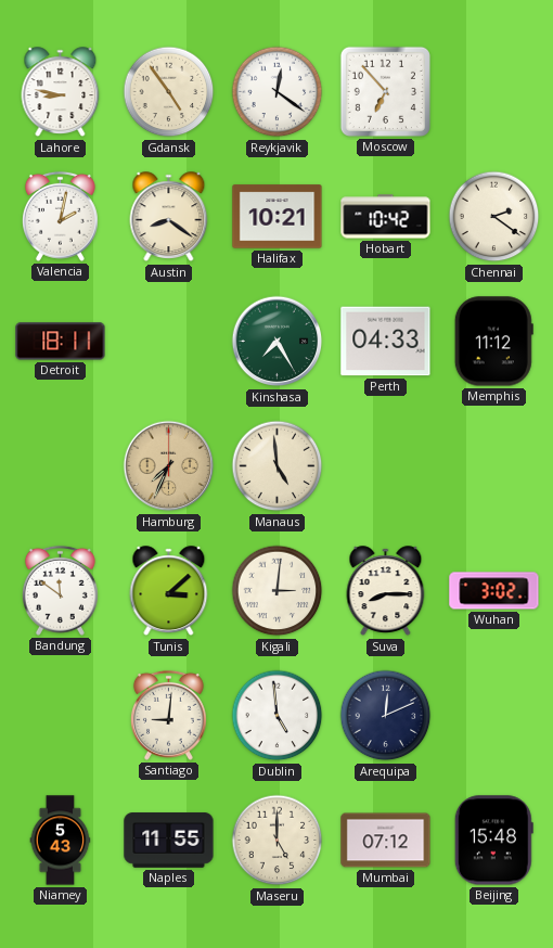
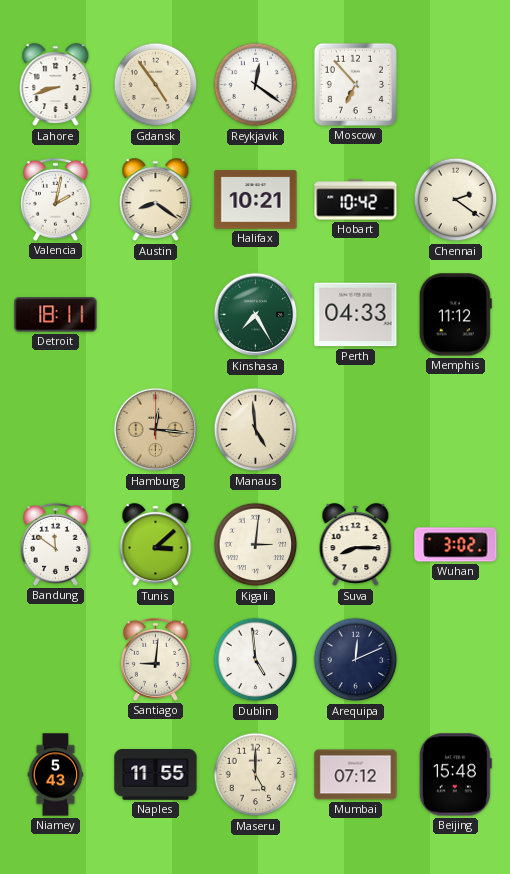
Lahore: 8:47 -> 8:42
Hamburg: 7:34 -> 12:16
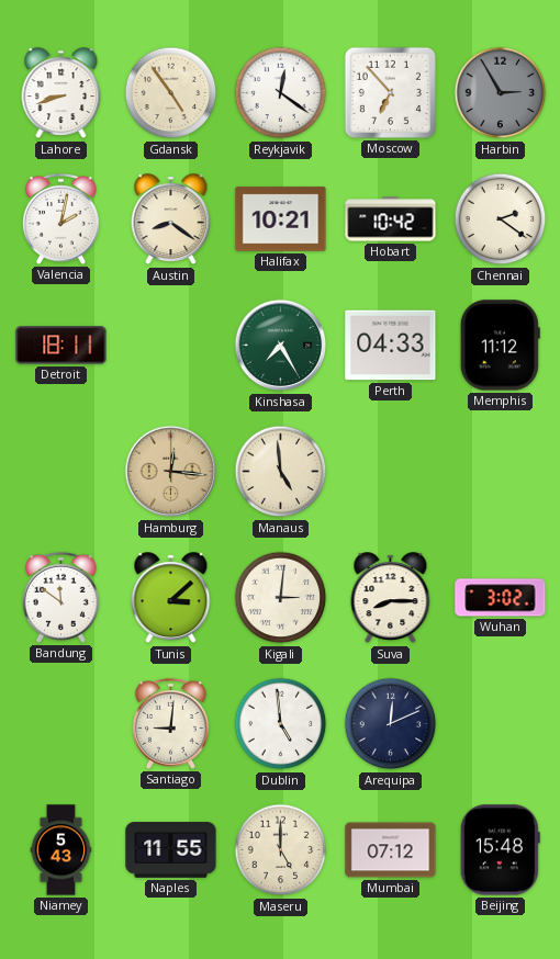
Harbin: none -> 2:55
